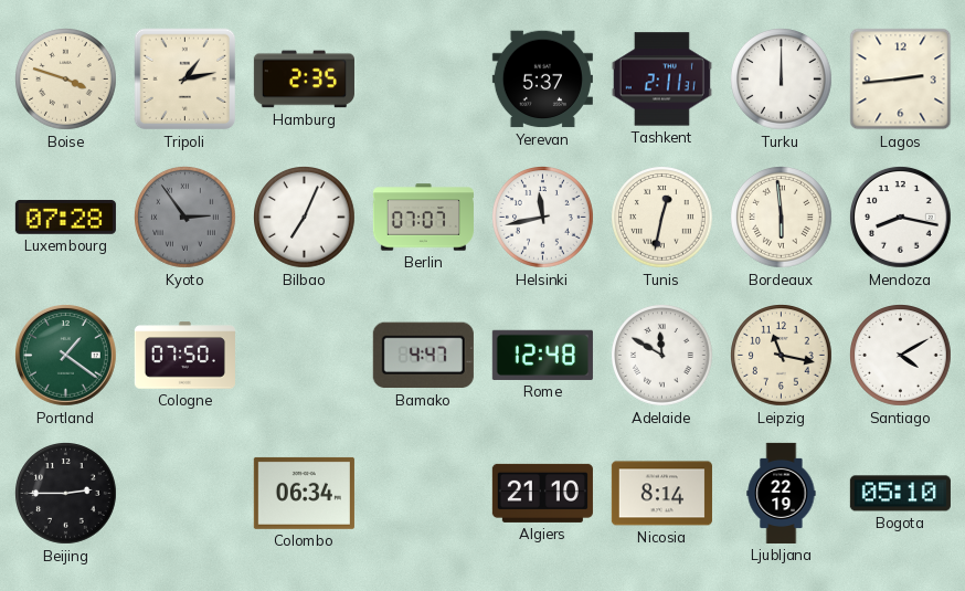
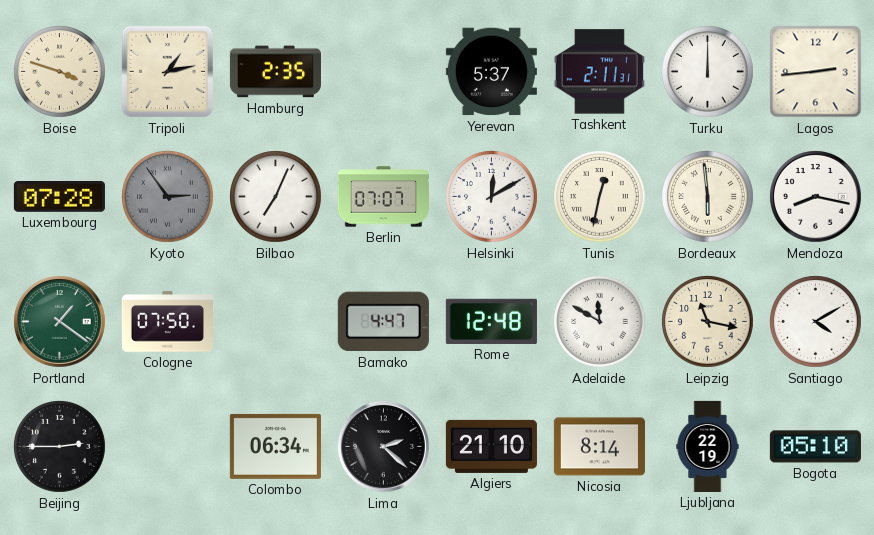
Helsinki: 11:43 -> 12:10
Lima: none -> 2:22
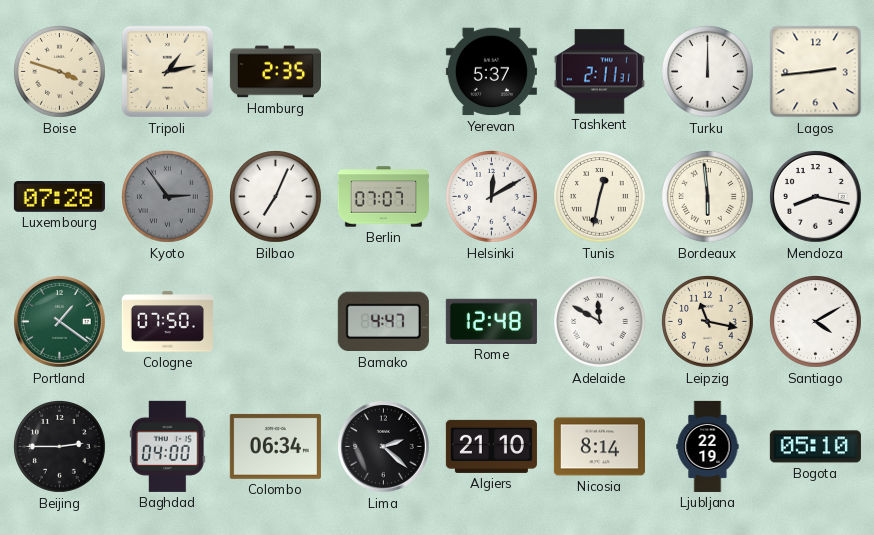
Baghdad: none -> 04:00
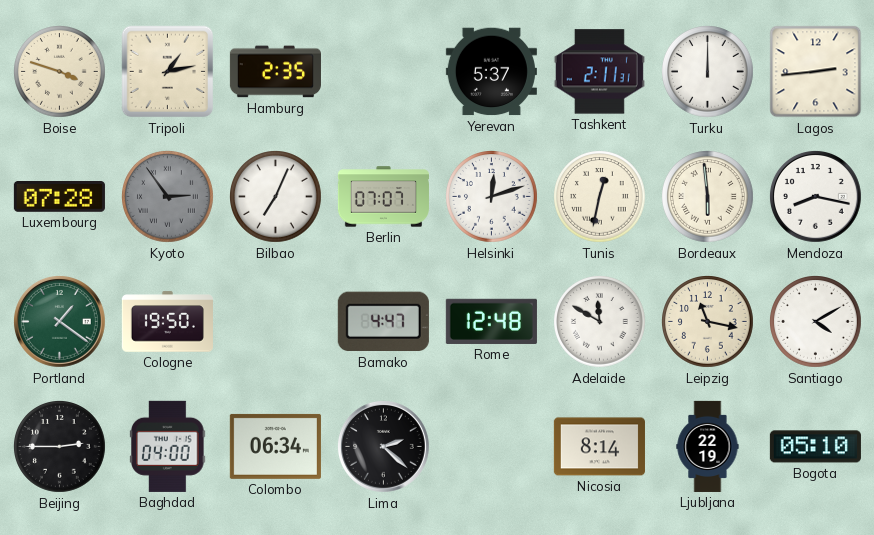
Helsinki: 12:10 -> 12:12
Cologne: 07:50 -> 19:50
Algiers: 21:10 -> none
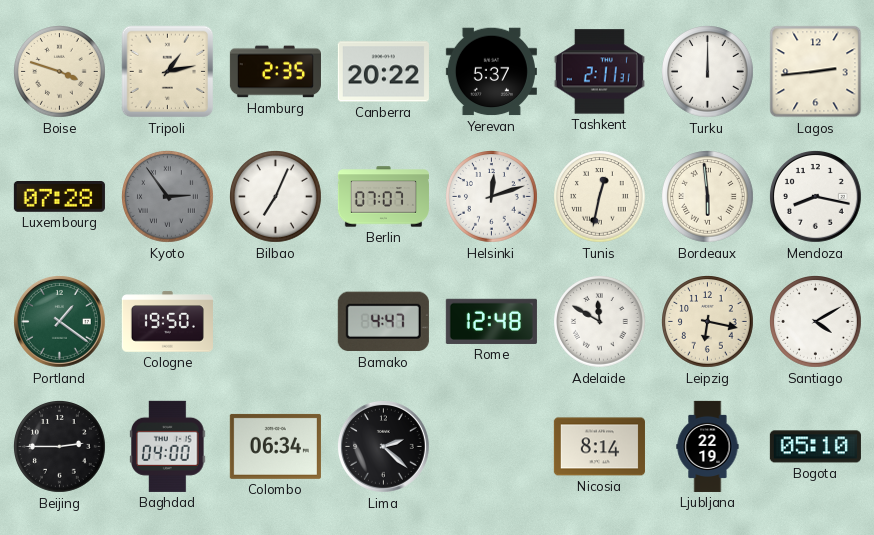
Canberra: none -> 20:22
Leipzig: 11:17 -> 6:17
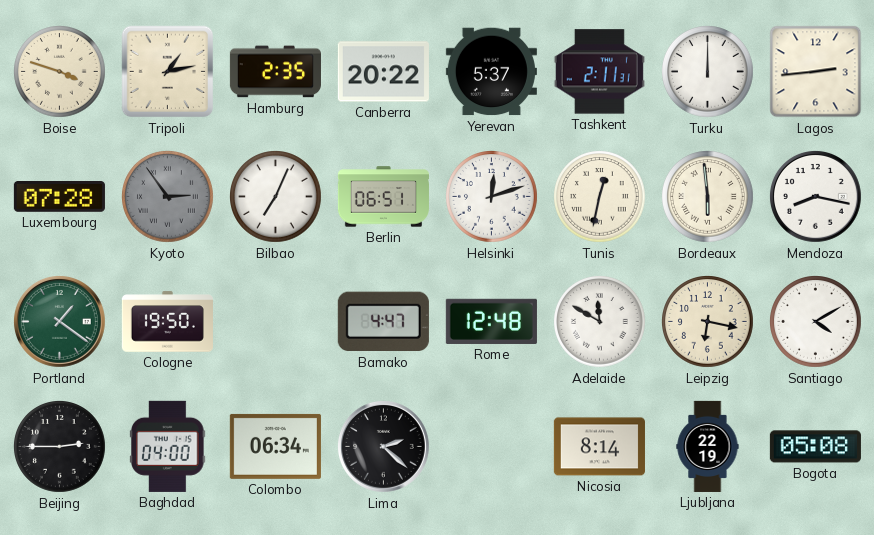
Berlin: 07:07 -> 06:51
Bogota: 05:10 -> 05:08
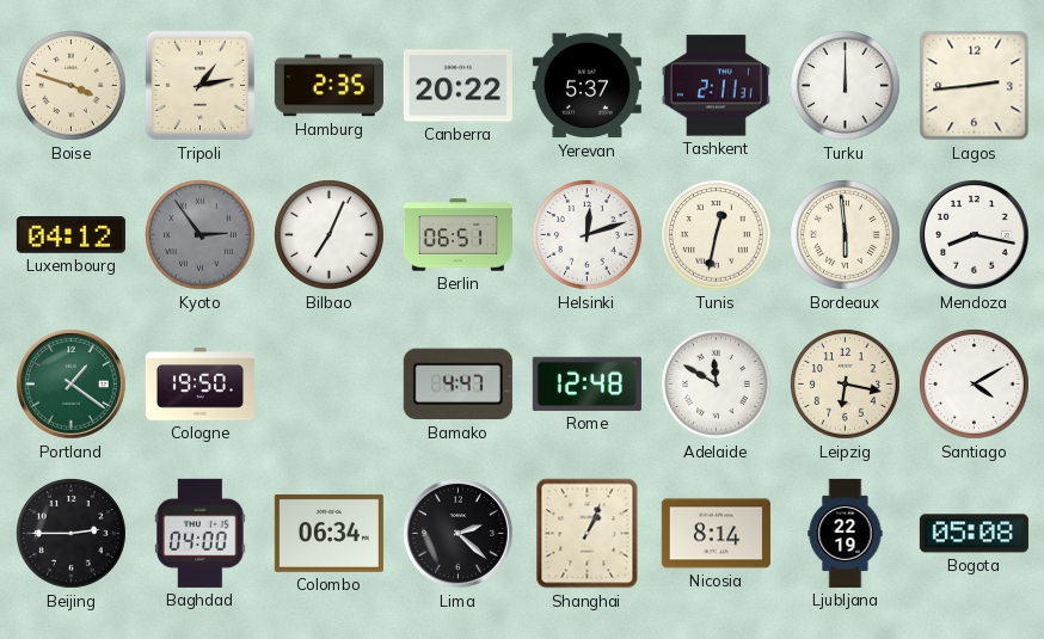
Luxembourg: 07:28 -> 04:12
Shanghai: none -> 1:04
